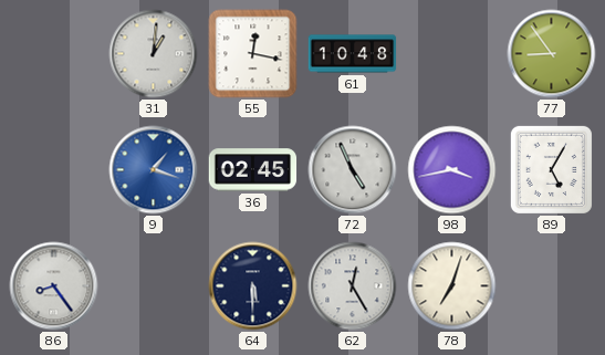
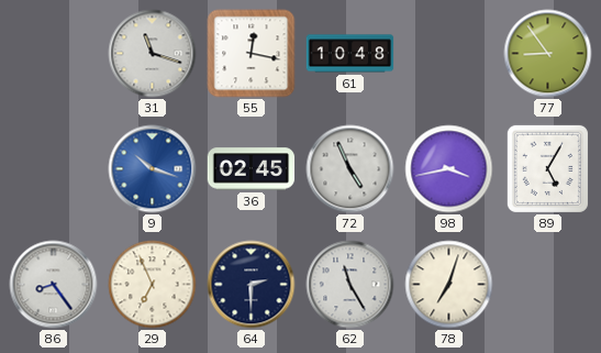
31: 1:01 -> 11:18
9: 1:18 -> 10:18
29: none -> 6:56
64: 5:30 -> 2:30
62: 12:25 -> 11:25
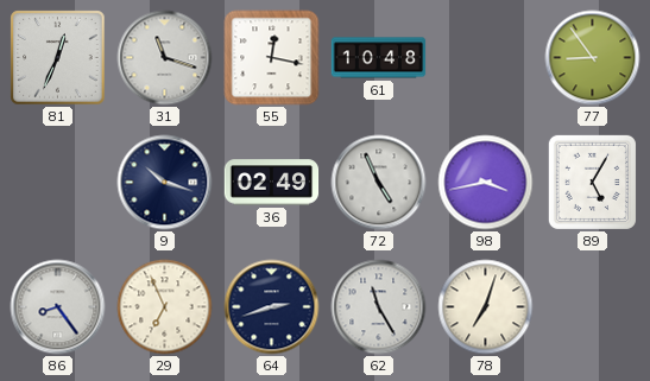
81: none -> 12:34
9 dial: blue -> navy
36: 02:45 -> 02:49
64: 2:30 -> 2:42
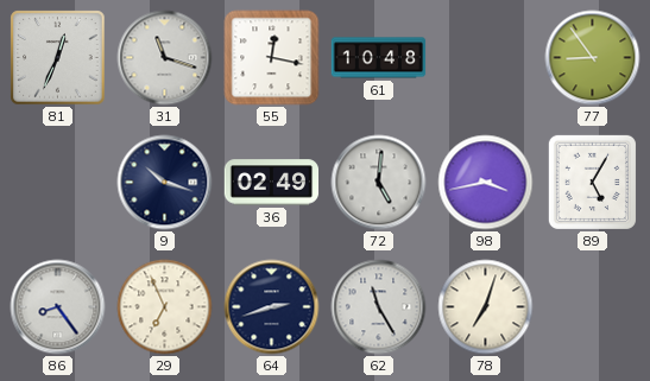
72: 4:56 -> 5:01
